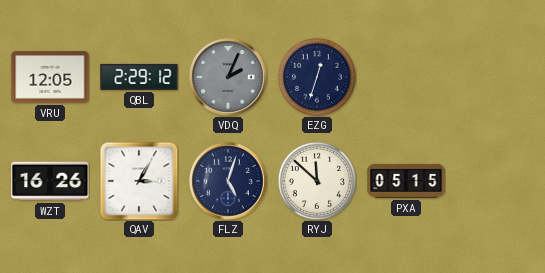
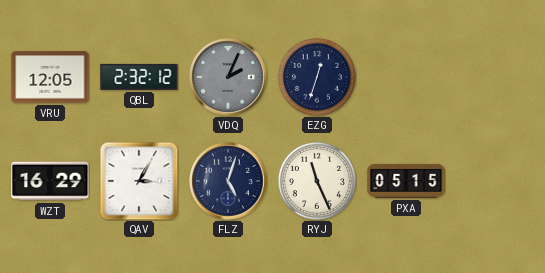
QBL: 2:29 -> 2:32
WZT: 16:26 -> 16:29
RYJ: 11:52 -> 11:26
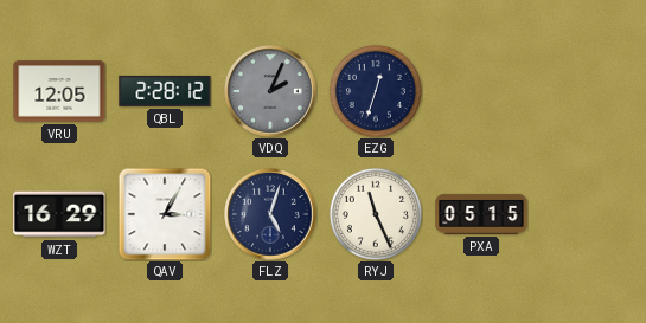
QBL: 2:32 -> 2:28
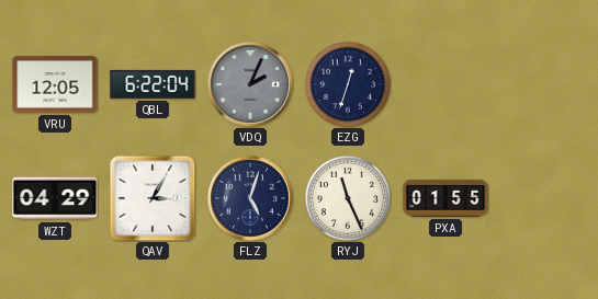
QBL: 2:28 -> 6:22
WZT: 16:29 -> 04:29
PXA: 05:15 -> 01:55
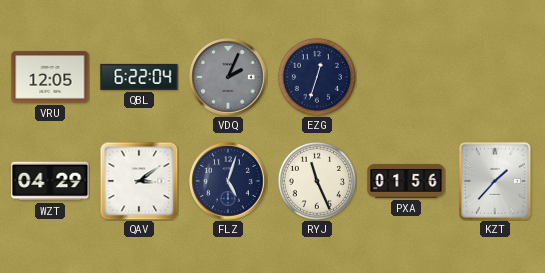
QAV: 3:05 -> 3:09
PXA: 01:55 -> 01:56
KZT: none -> 1:37
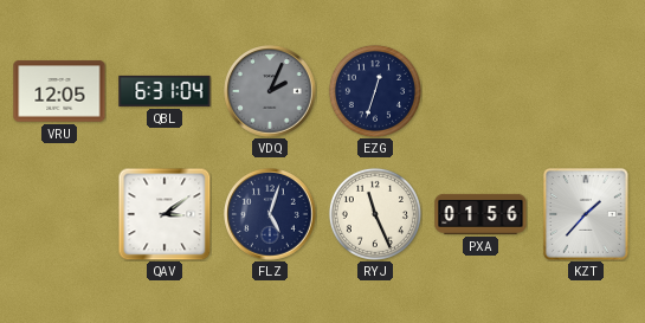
QBL: 6:22 -> 6:31
WZT: 04:29 -> none
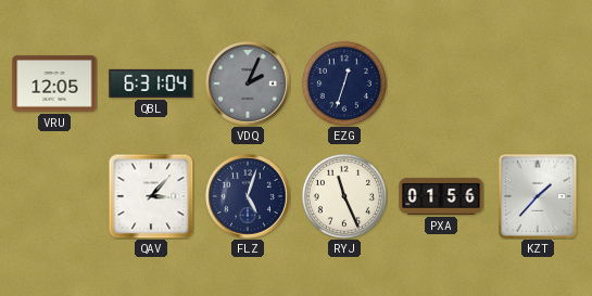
QAV: 3:09 -> 3:07
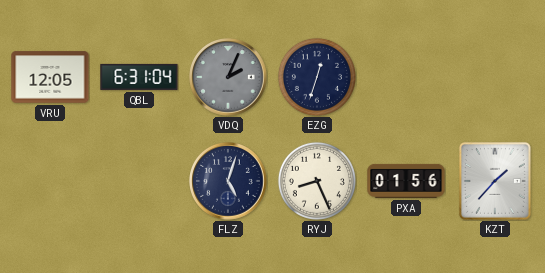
QAV: 3:07 -> none
RYJ: 11:26 -> 8:26
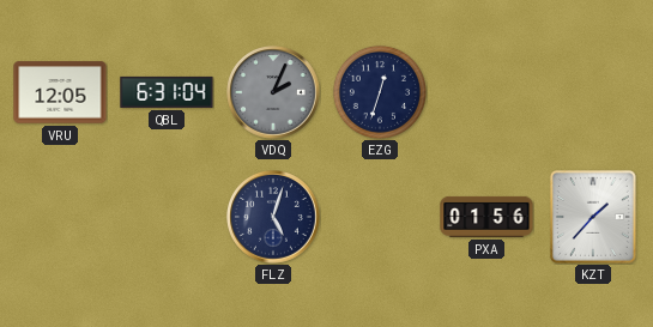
RYJ: 8:26 -> none
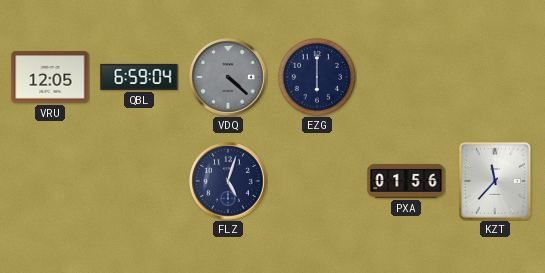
QBL: 6:31 -> 6:59
VDQ: 2:04 -> 4:22
EZG: 12:33 -> 6:00
KZT: 1:37 -> 11:37
